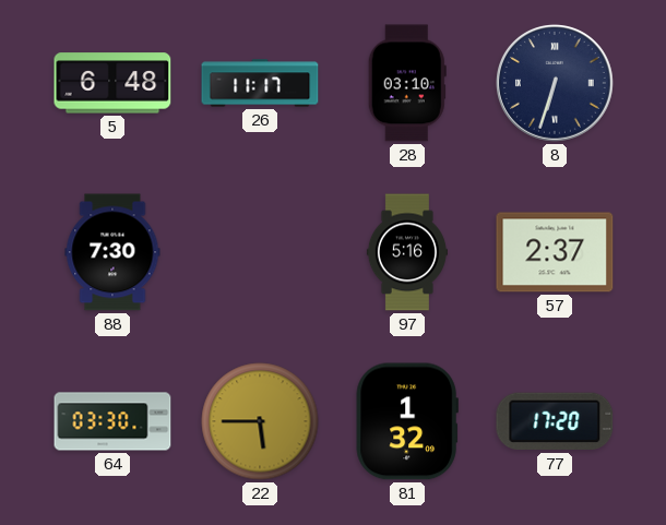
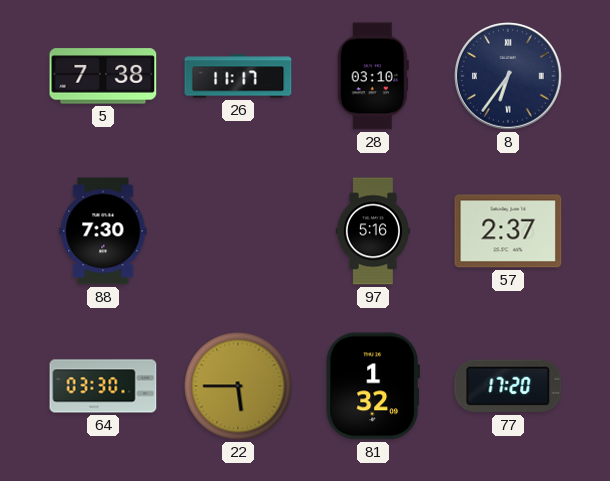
5: 6:48 -> 7:38
8: 6:33 -> 6:36
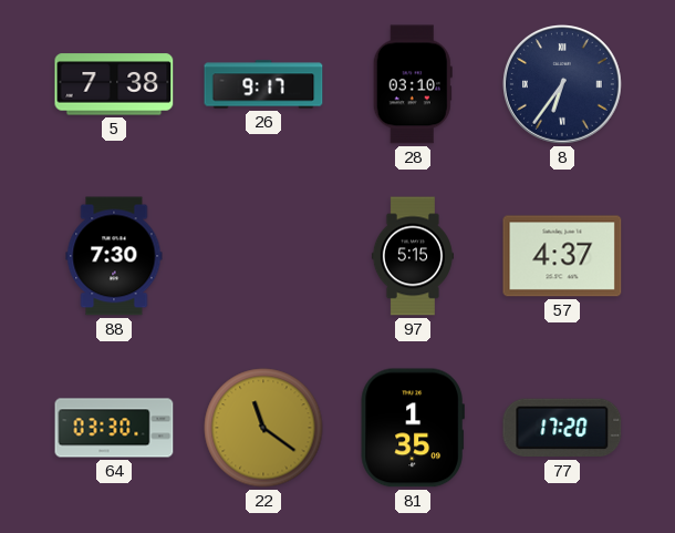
26: 11:17 -> 9:17
97: 5:16 -> 5:15
57: 2:37 -> 4:37
22: 5:45 -> 11:21
81: 1:32 -> 1:35
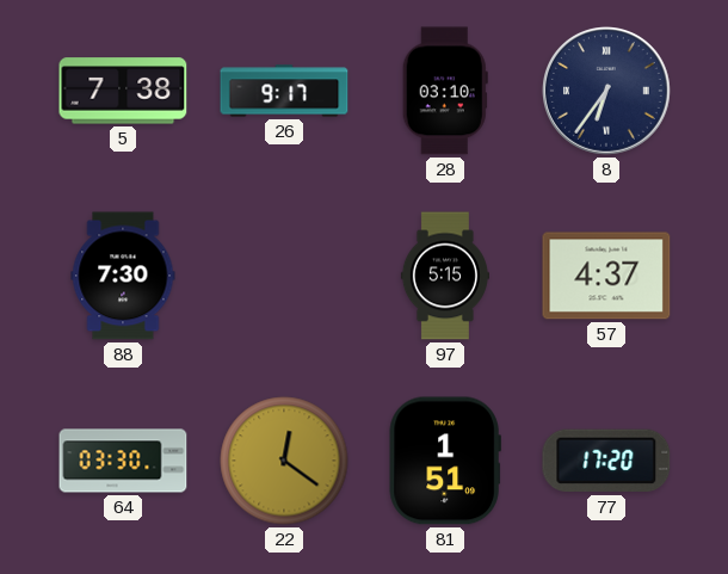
22: 11:21 -> 12:21
81: 1:35 -> 1:51
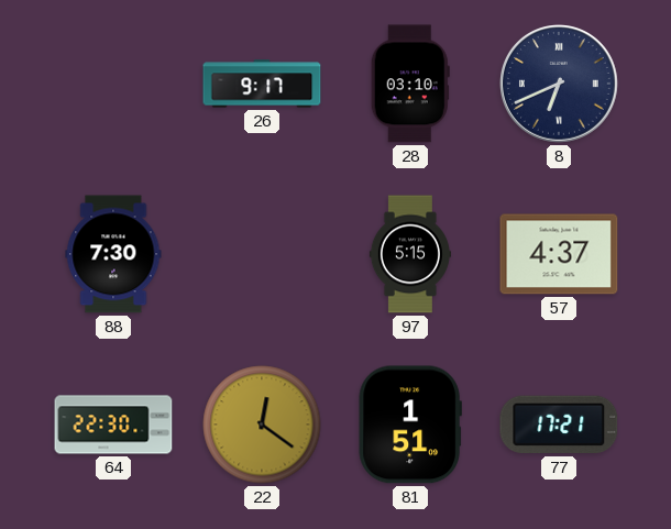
5: 7:38 -> none
8: 6:36 -> 6:41
64: 03:30 -> 22:30
77: 17:20 -> 17:21
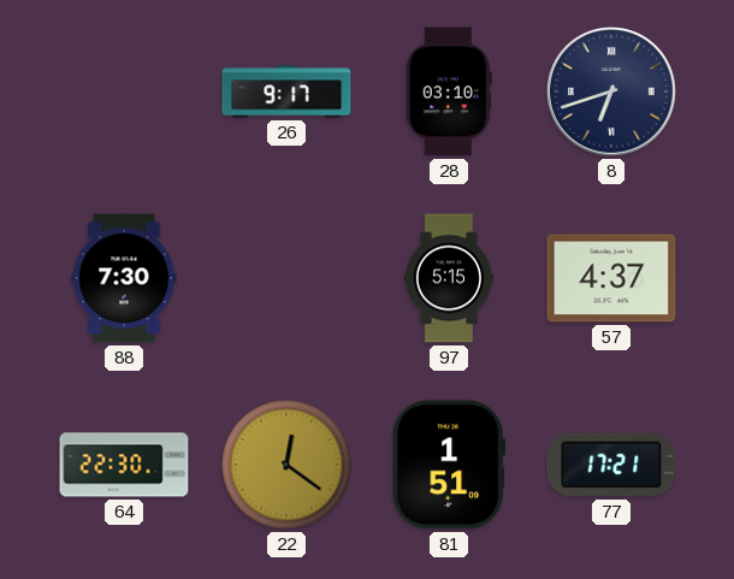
8: 6:41 -> 6:42
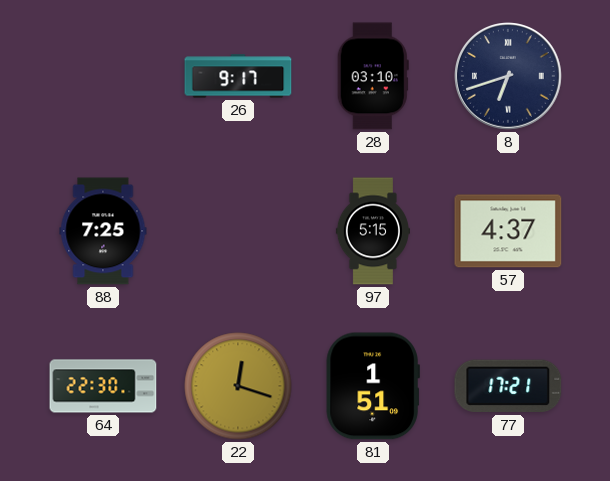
88: 7:30 -> 7:25
22: 12:21 -> 12:18
